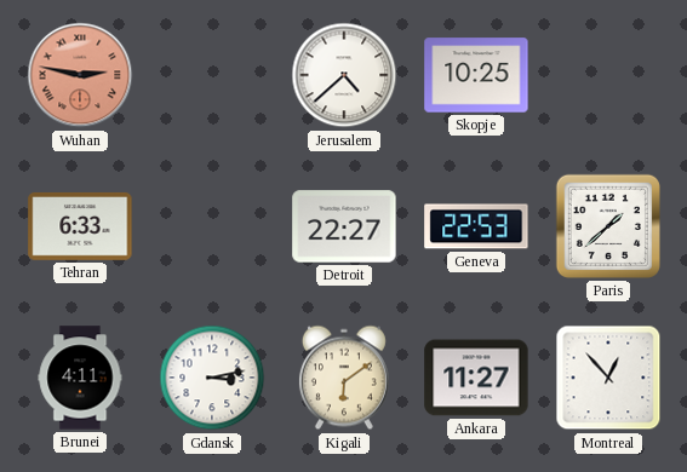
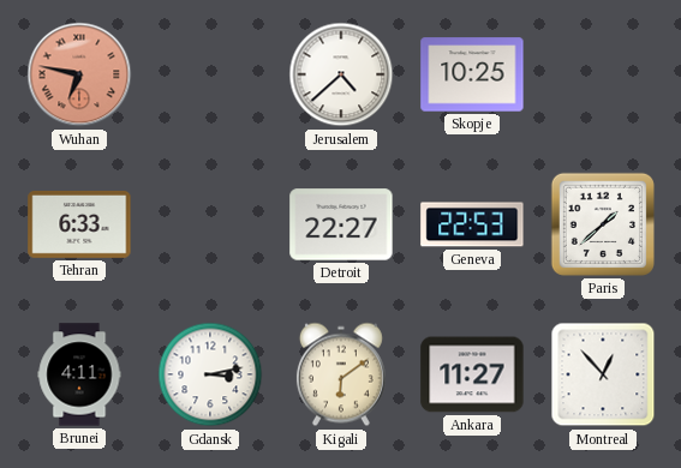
Wuhan: 2:47 -> 6:47
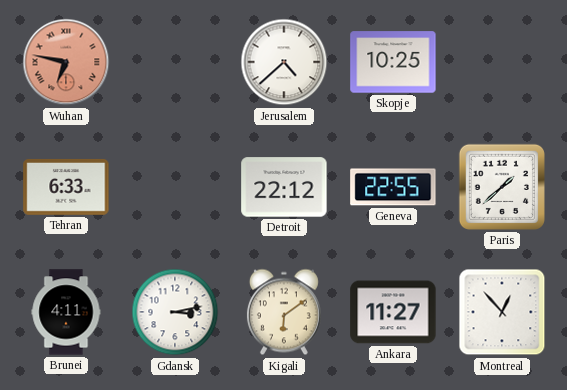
Detroit: 22:27 -> 22:12
Geneva: 22:53 -> 22:55
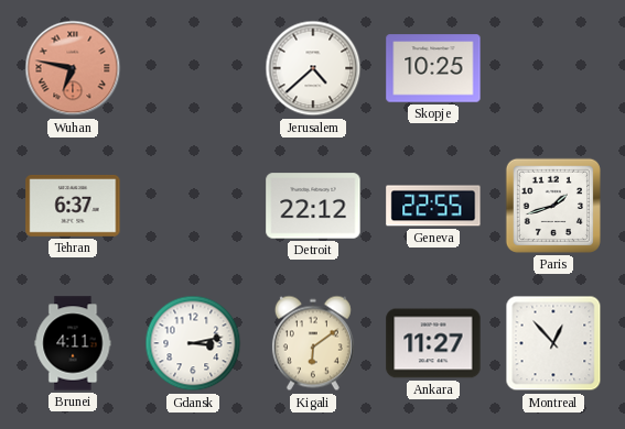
Tehran: 6:33 -> 6:37
Paris: 1:38 -> 1:42
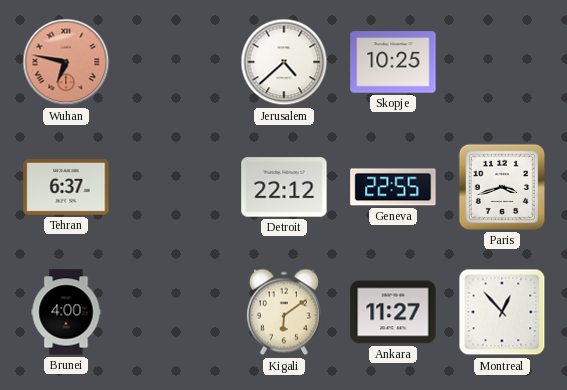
Paris: 1:42 -> 3:42
Brunei: 4:11 -> 4:00
Gdansk: 3:13 -> none
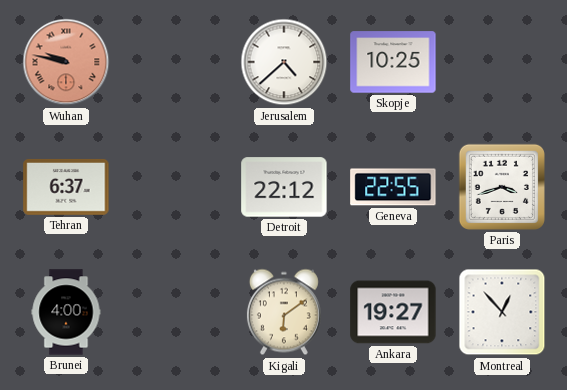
Wuhan: 6:47 -> 9:47
Ankara: 11:27 -> 19:27
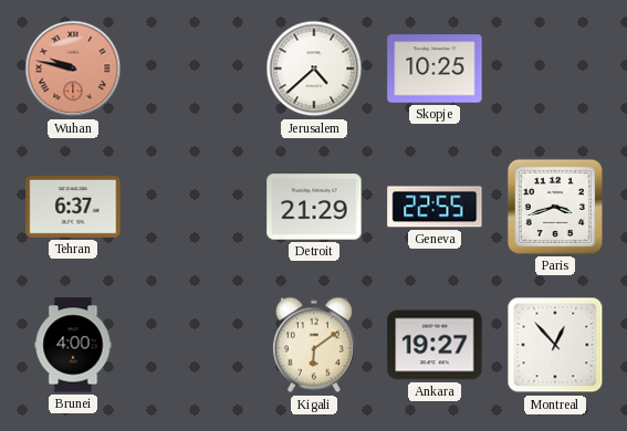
Detroit: 22:12 -> 21:29
